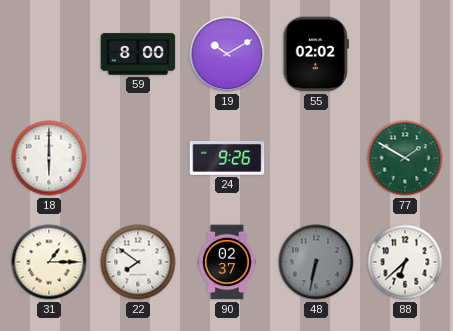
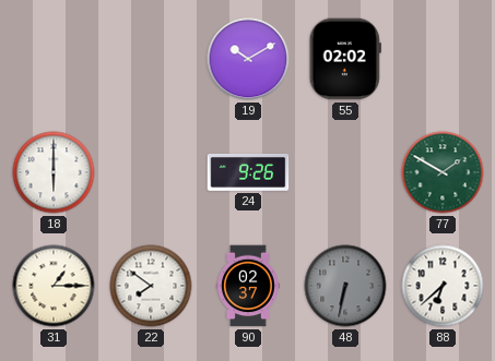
59: 8:00 -> none
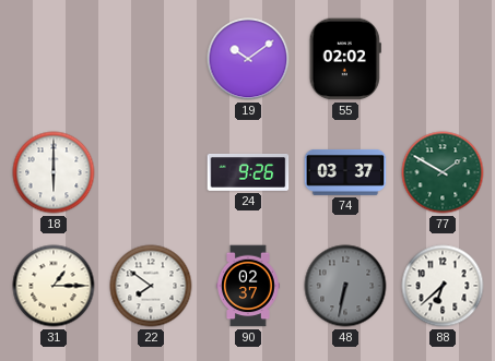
19: 10:10 -> 10:09
74: none -> 03:37
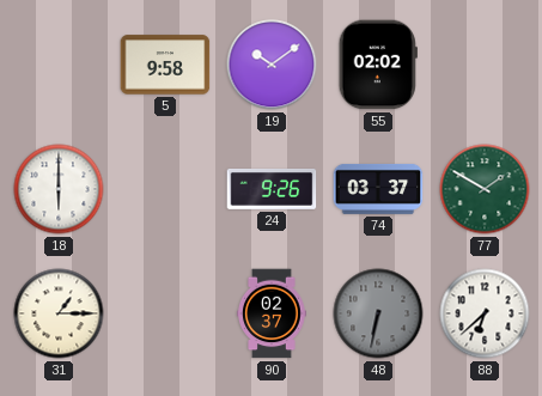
5: none -> 9:58
22: 7:51 -> none
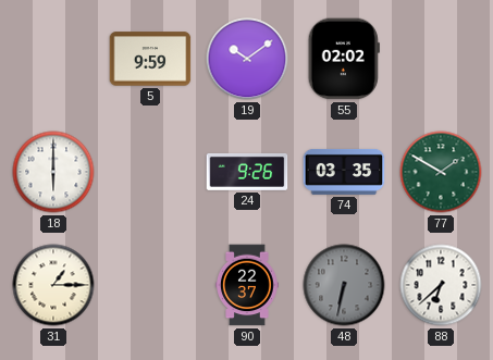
5: 9:58 -> 9:59
74: 03:37 -> 03:35
90: 02:37 -> 22:37
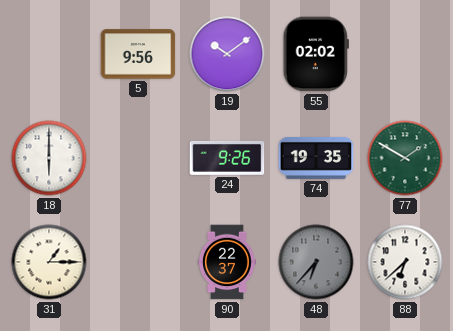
5: 9:59 -> 9:56
74: 03:35 -> 19:35
48: 6:32 -> 6:37
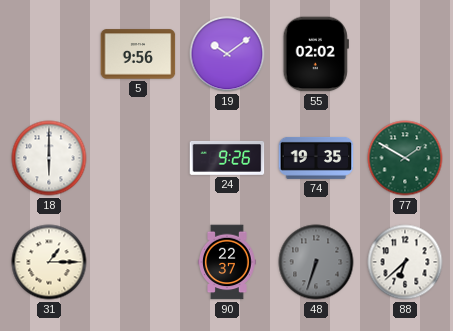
48: 6:37 -> 6:33
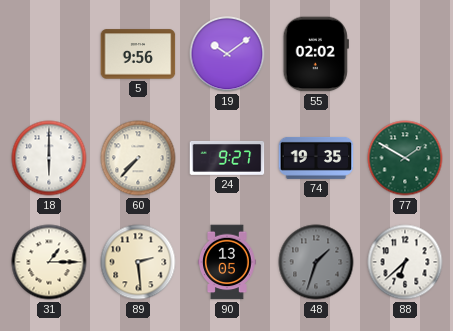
60: none -> 7:37
24: 9:26 -> 9:27
89: none -> 2:29
90: 22:37 -> 13:05
48: 6:33 -> 1:33
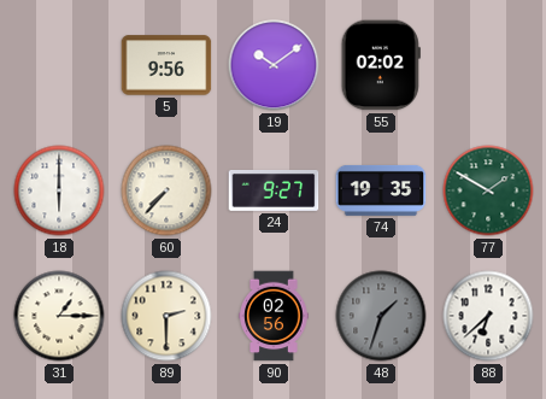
89: 2:29 -> 2:30
90: 13:05 -> 02:56
